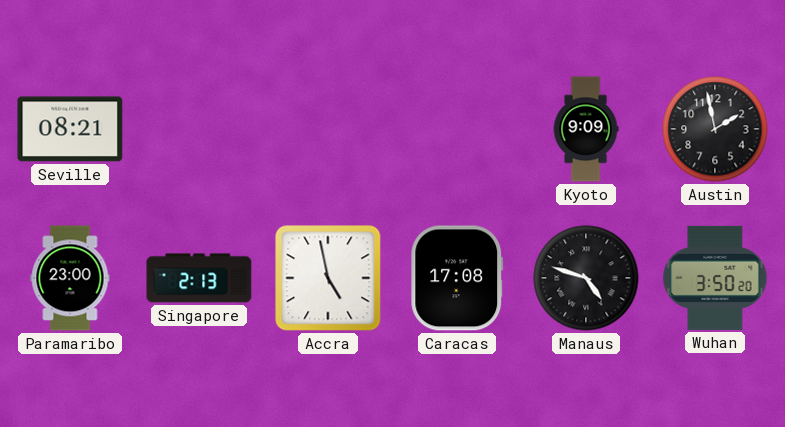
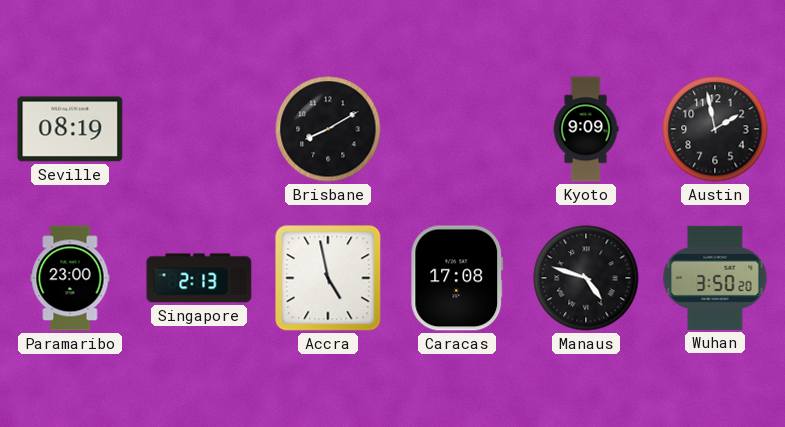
Seville: 08:21 -> 08:19
Brisbane: none -> 8:10
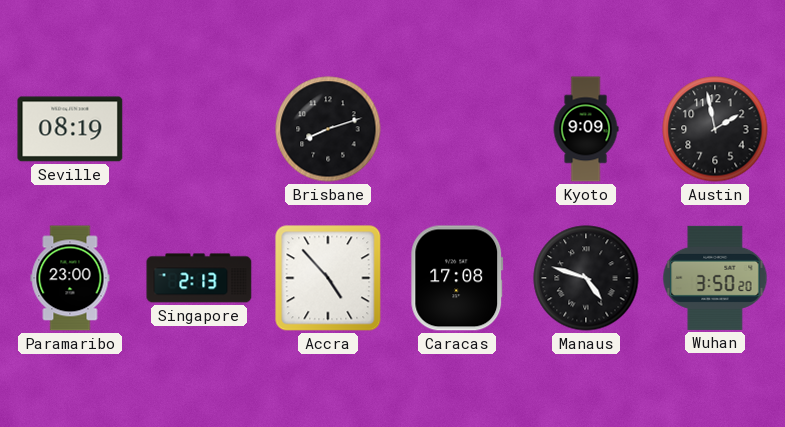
Brisbane: 8:10 -> 8:12
Accra: 4:58 -> 4:53
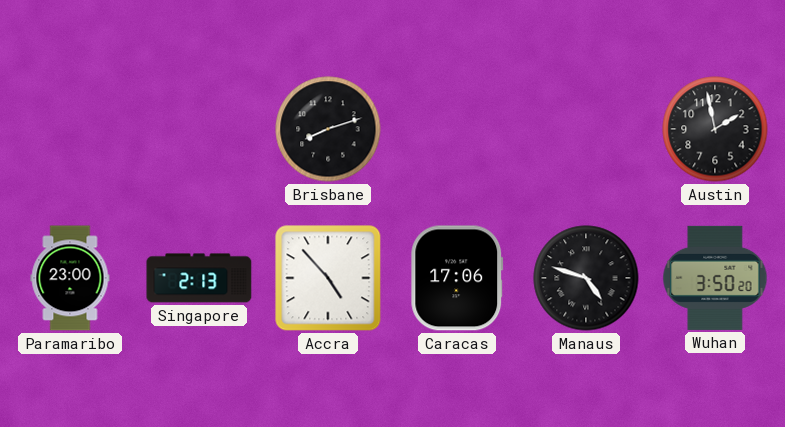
Seville: 08:19 -> none
Kyoto: 9:09 -> none
Caracas: 17:08 -> 17:06
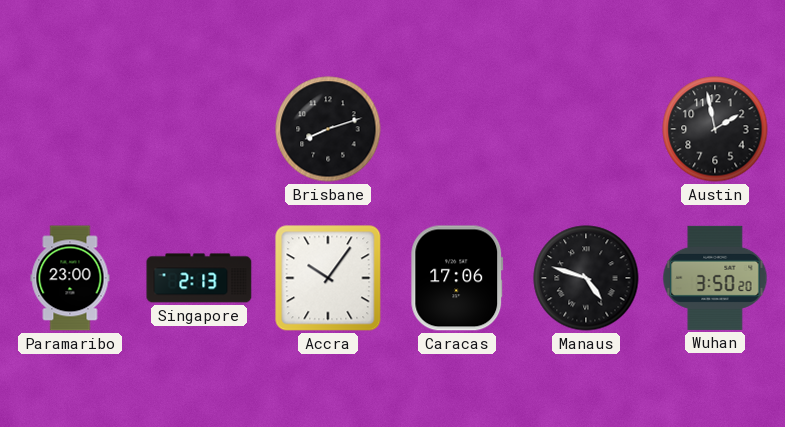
Accra: 4:53 -> 10:06
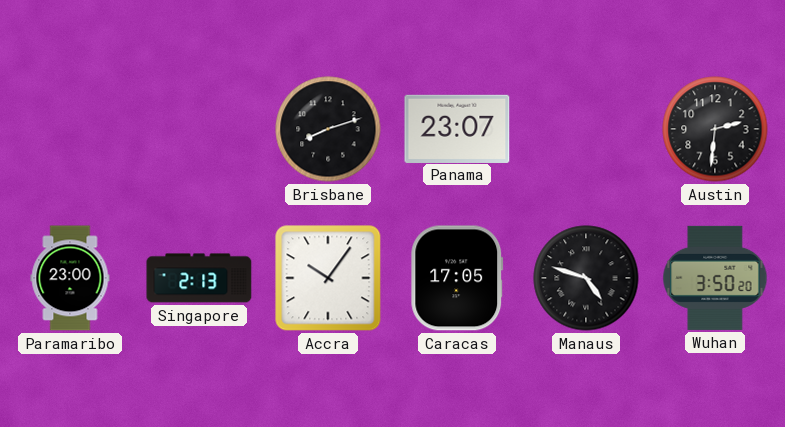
Panama: none -> 23:07
Austin: 1:58 -> 2:31
Caracas: 17:06 -> 17:05
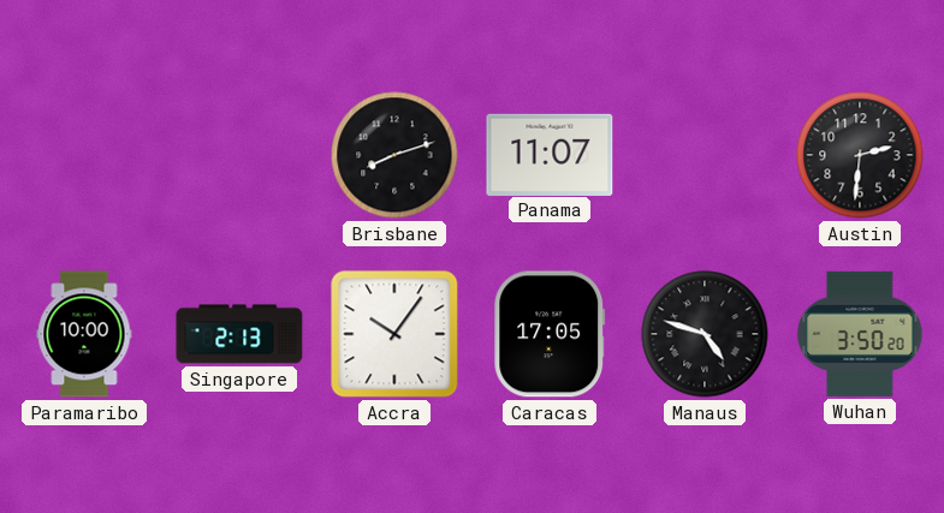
Panama: 23:07 -> 11:07
Paramaribo: 23:00 -> 10:00
